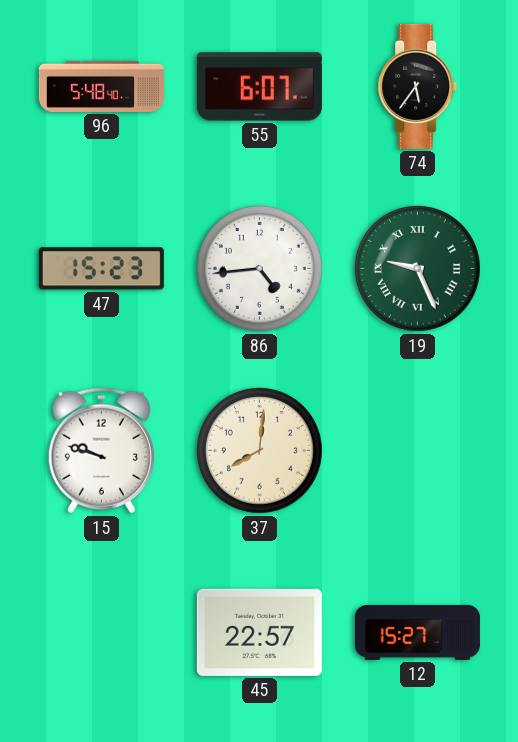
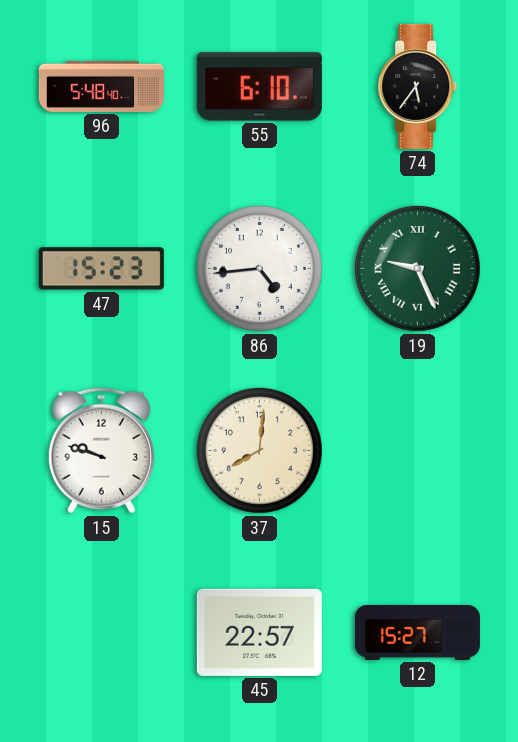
55: 6:07 -> 6:10
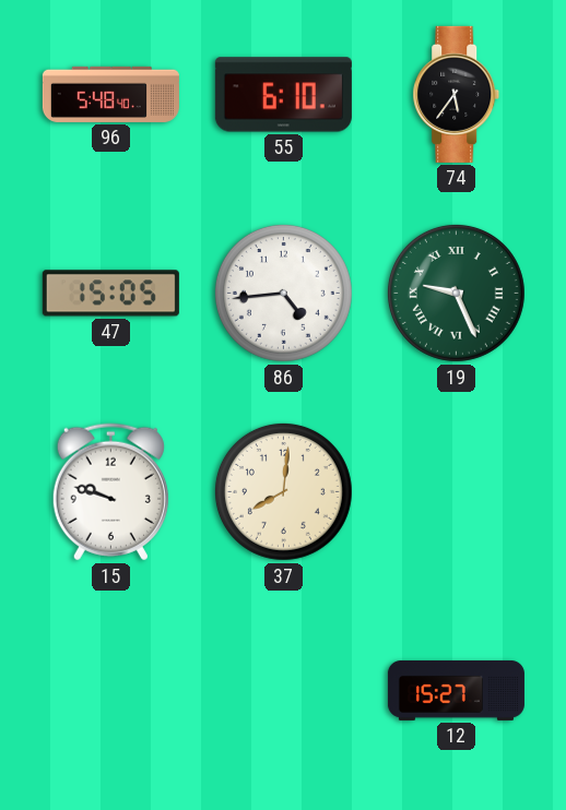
47: 15:23 -> 15:05
45: 22:57 -> none
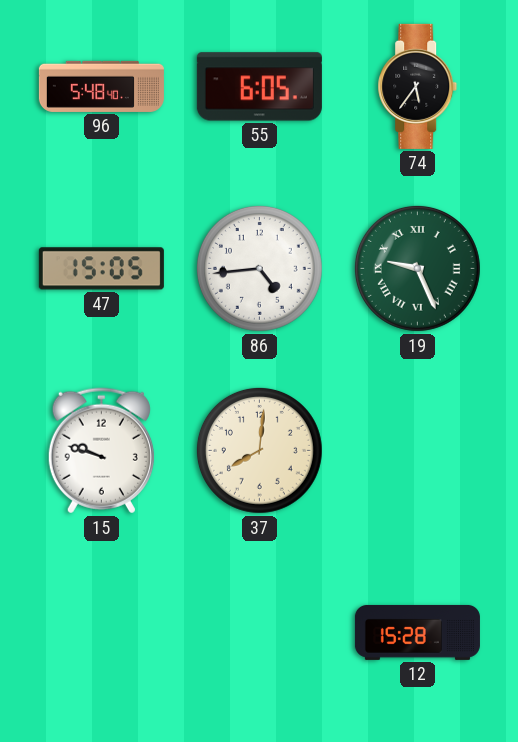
55: 6:10 -> 6:05
12: 15:27 -> 15:28
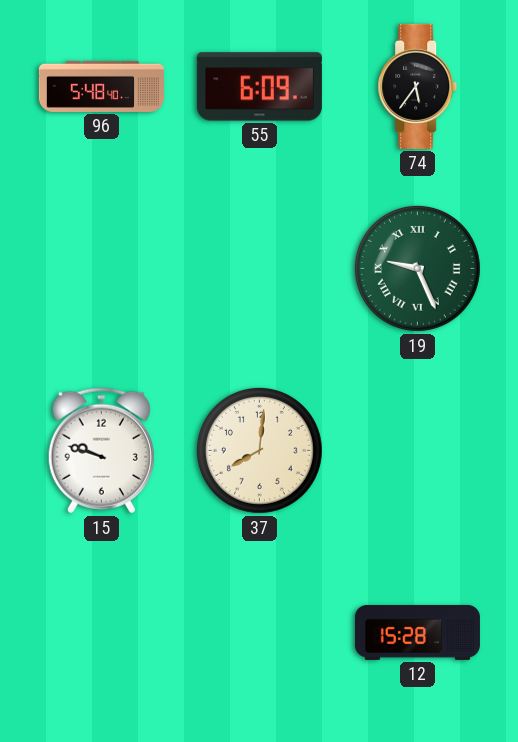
55: 6:05 -> 6:09
47: 15:05 -> none
86: 4:44 -> none
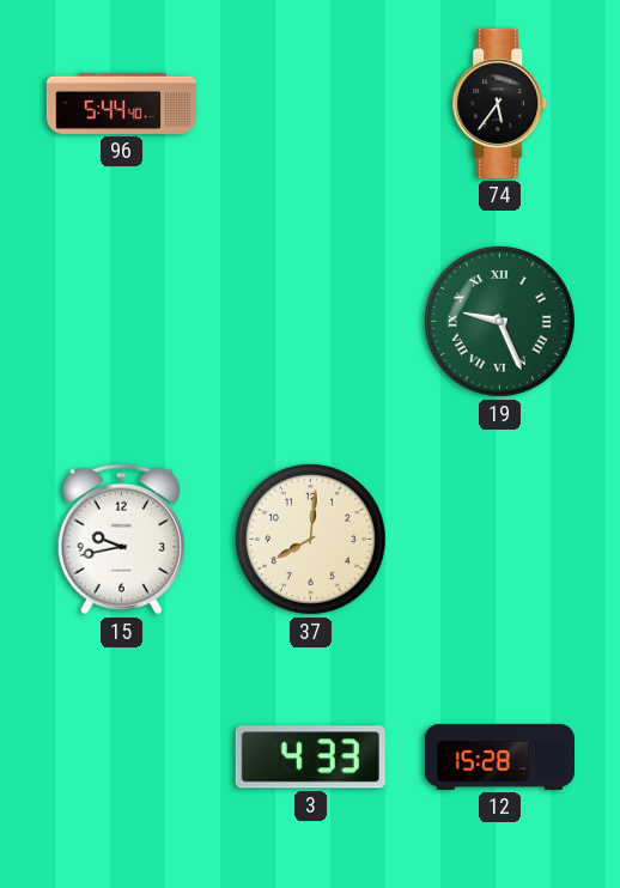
96: 5:48 -> 5:44
55: 6:09 -> none
15: 9:48 -> 9:43
3: none -> 4:33
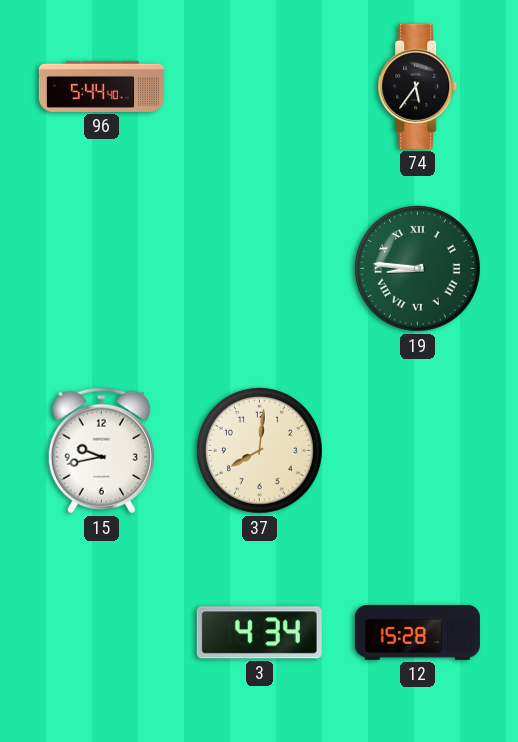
19: 9:26 -> 8:46
3: 4:33 -> 4:34
